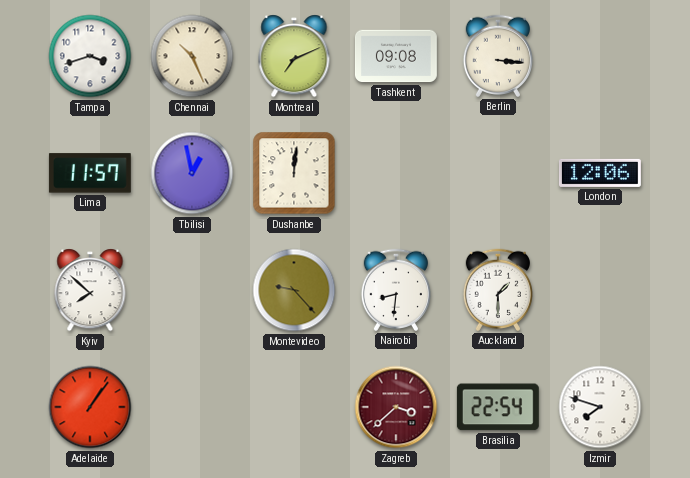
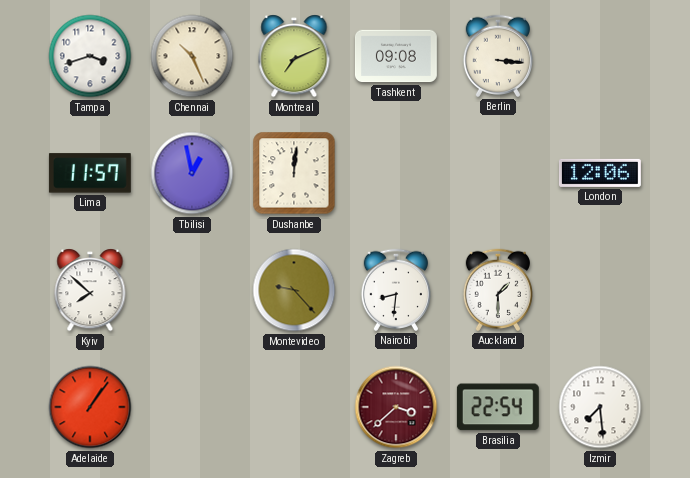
Izmir: 7:48 -> 7:29
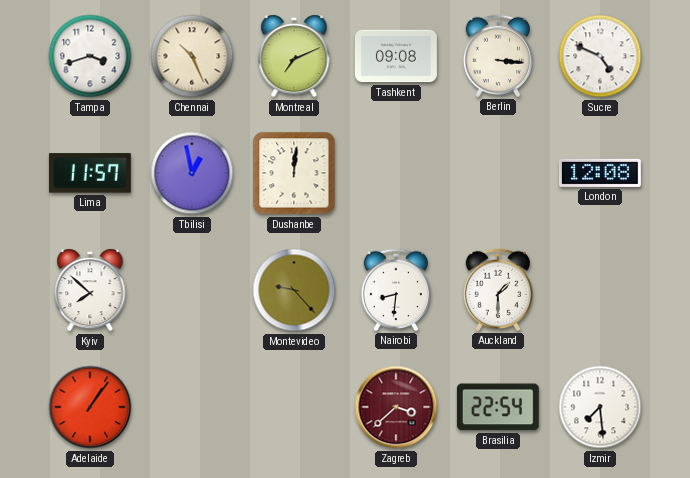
Sucre: none -> 4:49
London: 12:06 -> 12:08
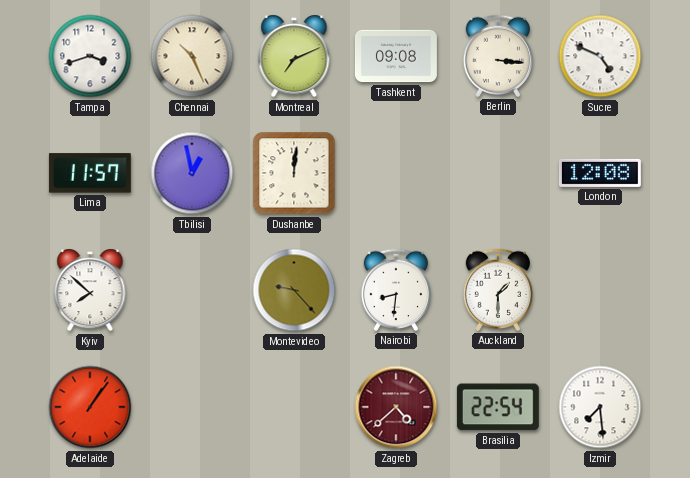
Zagreb: 3:38 -> 4:38
